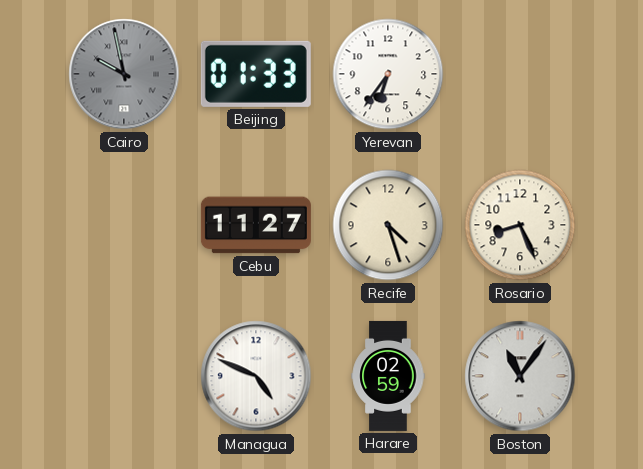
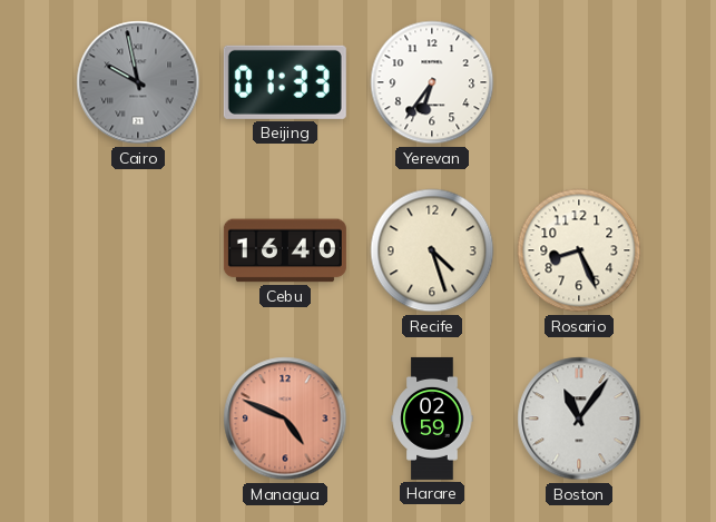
Cebu: 11:27 -> 16:40
Managua dial: white -> salmon
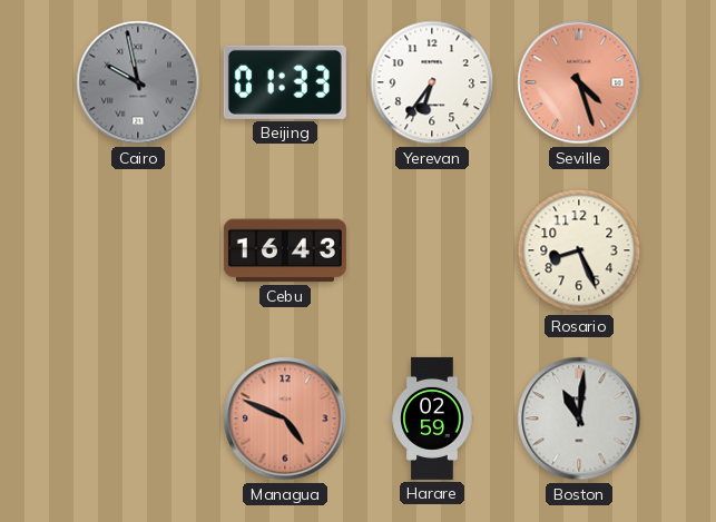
Seville: none -> 4:27
Cebu: 16:40 -> 16:43
Recife: 4:27 -> none
Boston: 11:06 -> 11:01
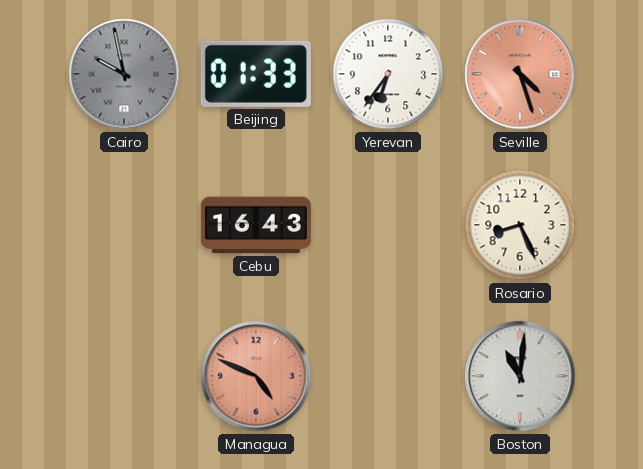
Harare: 02:59 -> none
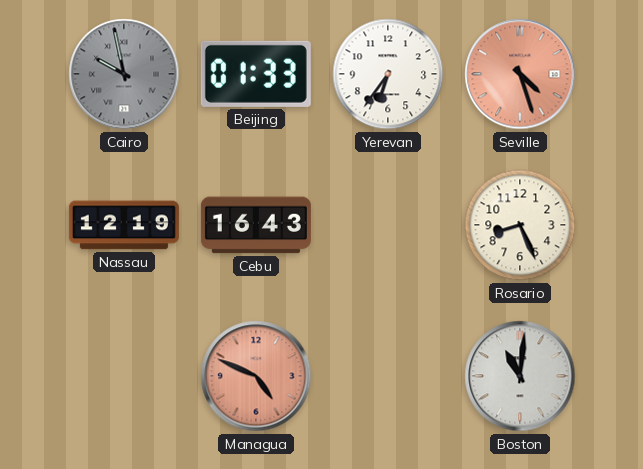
Nassau: none -> 12:19
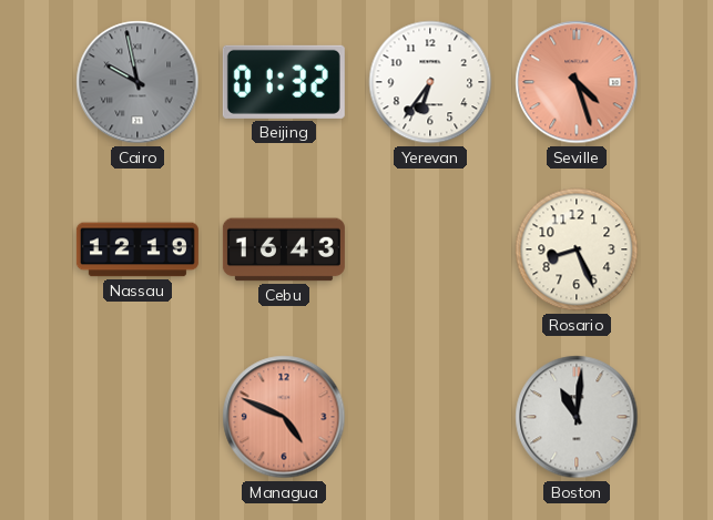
Beijing: 01:33 -> 01:32
